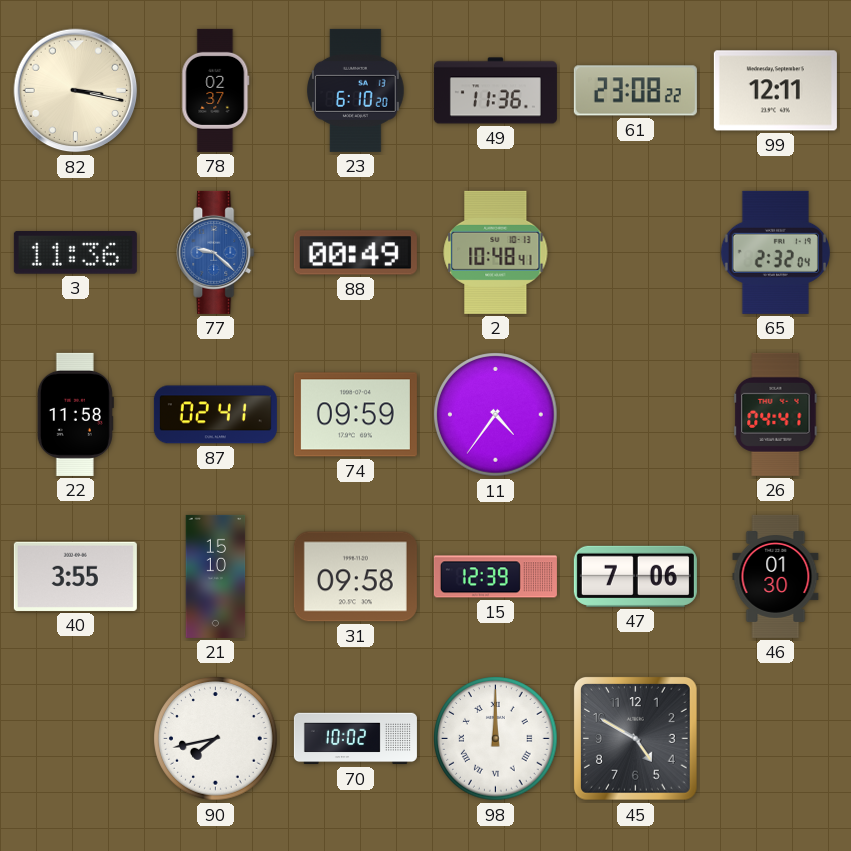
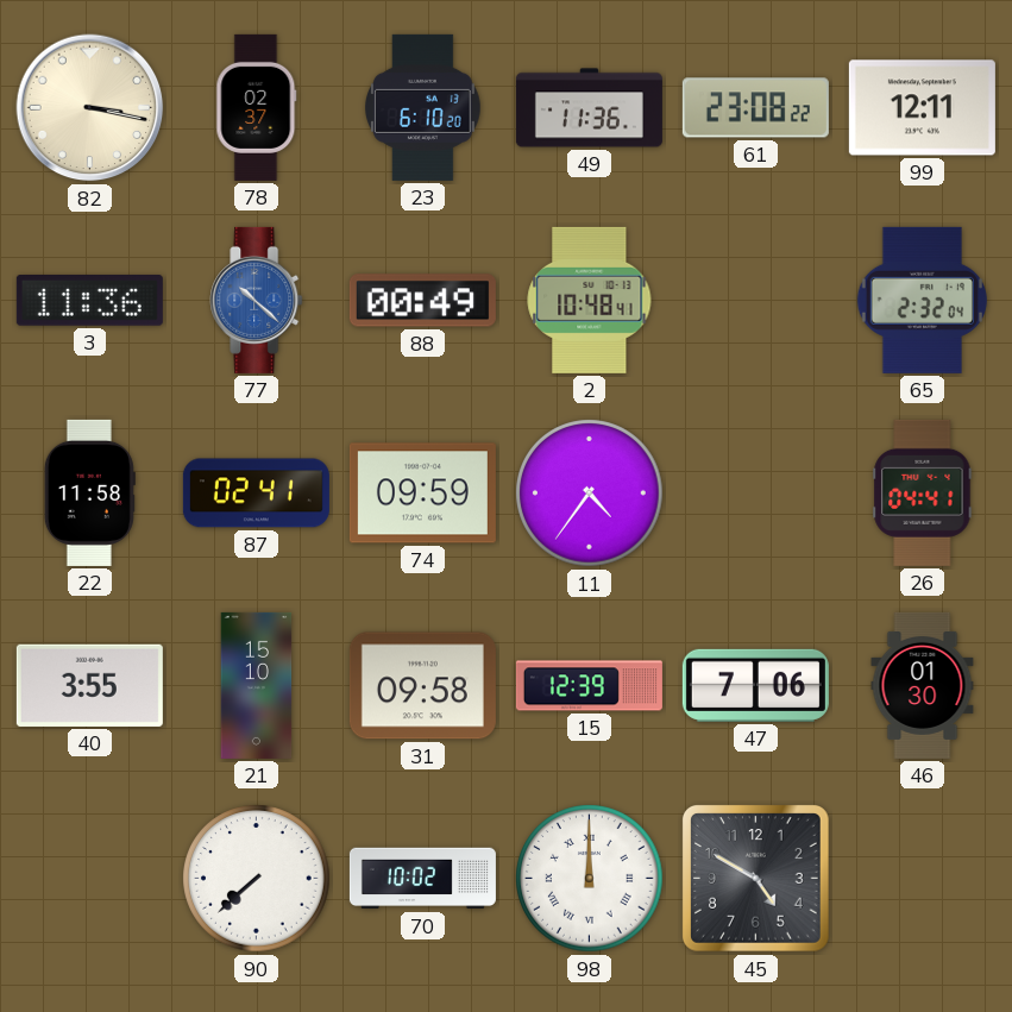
77: 9:22 -> 10:22
90: 7:43 -> 7:38
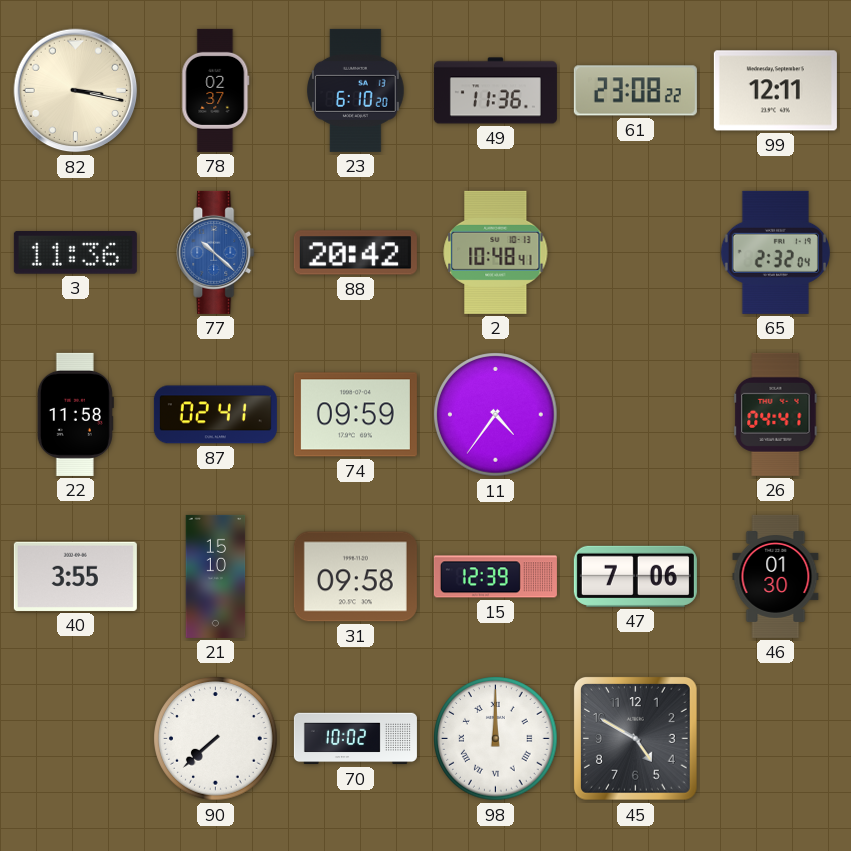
88: 00:49 -> 20:42
